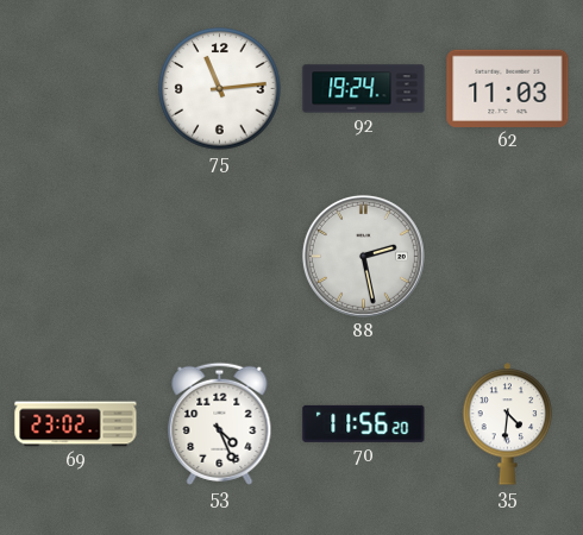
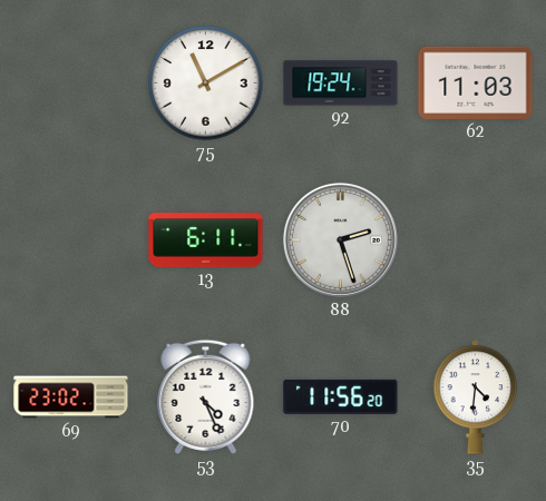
75: 11:14 -> 11:10
13: none -> 6:11
88: 2:28 -> 2:27
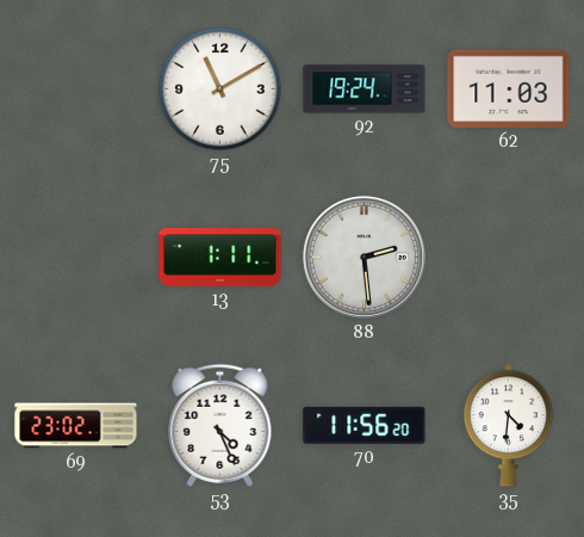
13: 6:11 -> 1:11
88: 2:27 -> 2:29
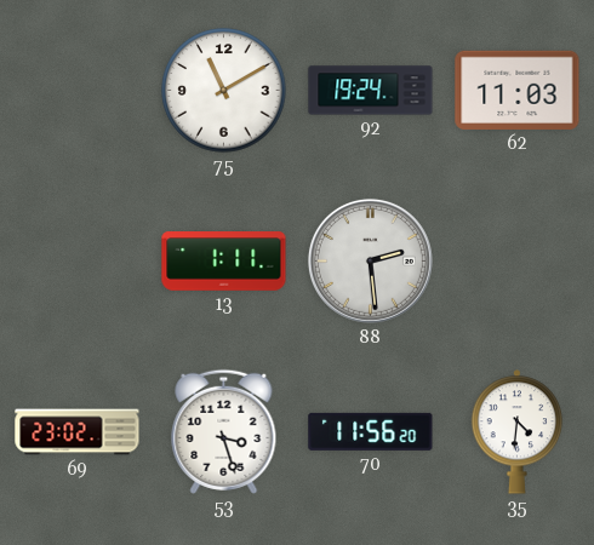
53: 4:26 -> 3:27
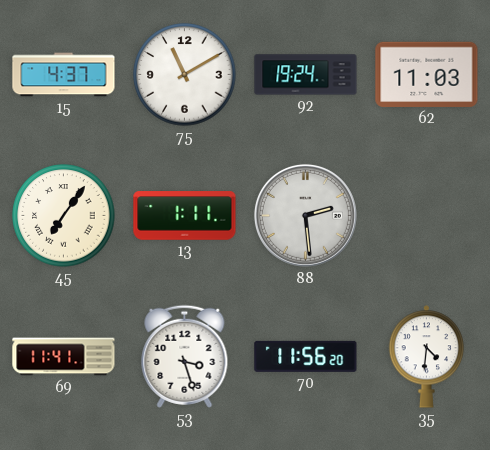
15: none -> 4:37
45: none -> 7:06
69: 23:02 -> 11:41
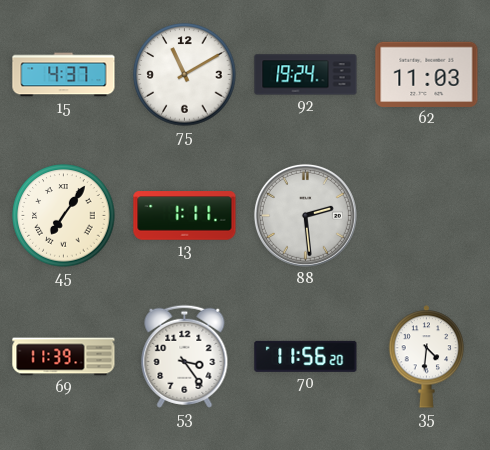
69: 11:41 -> 11:39
53: 3:27 -> 3:24
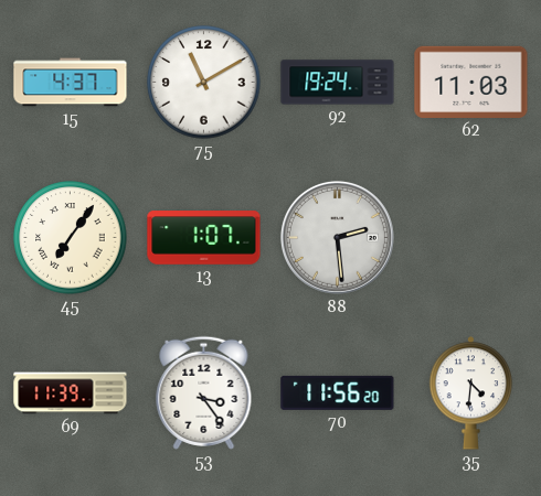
13: 1:11 -> 1:07
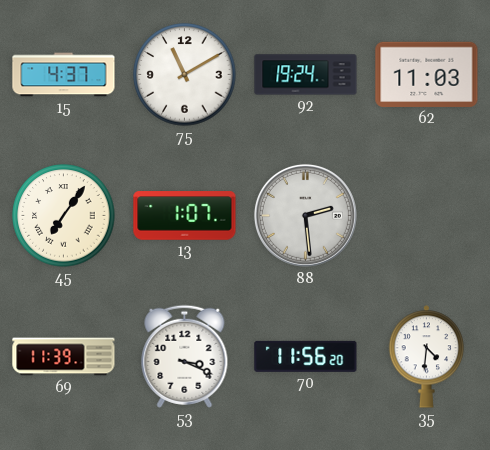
53: 3:24 -> 3:19
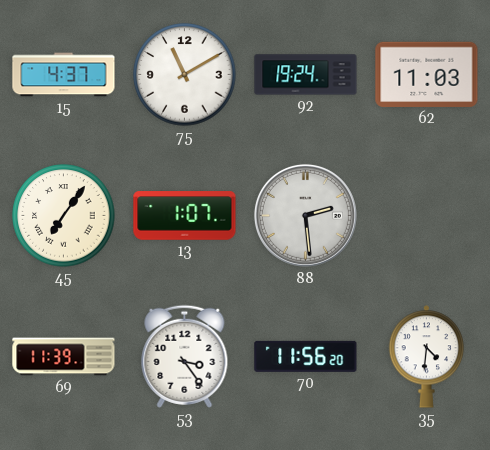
53: 3:19 -> 3:24
